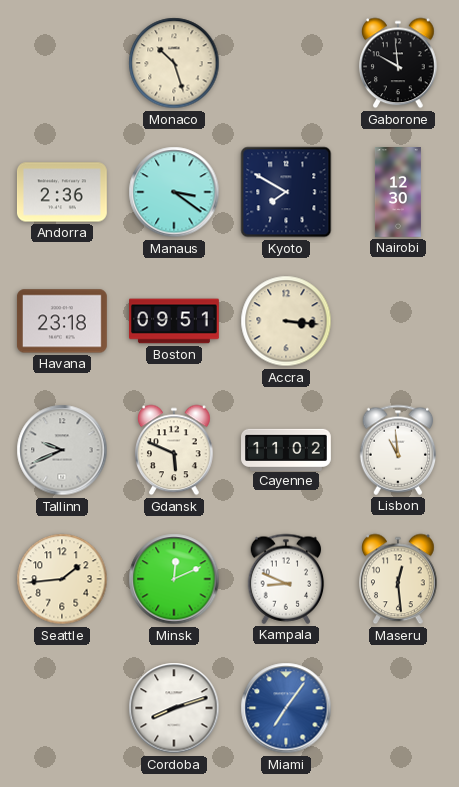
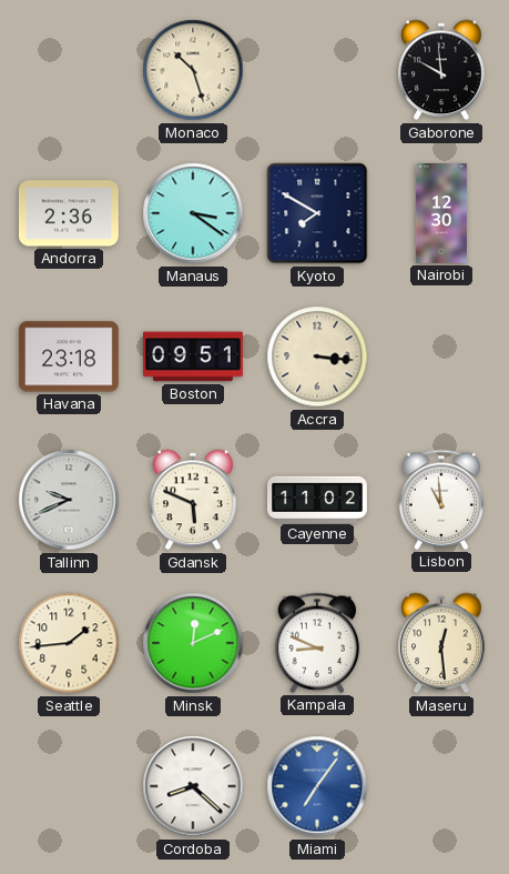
Cordoba: 8:12 -> 8:22
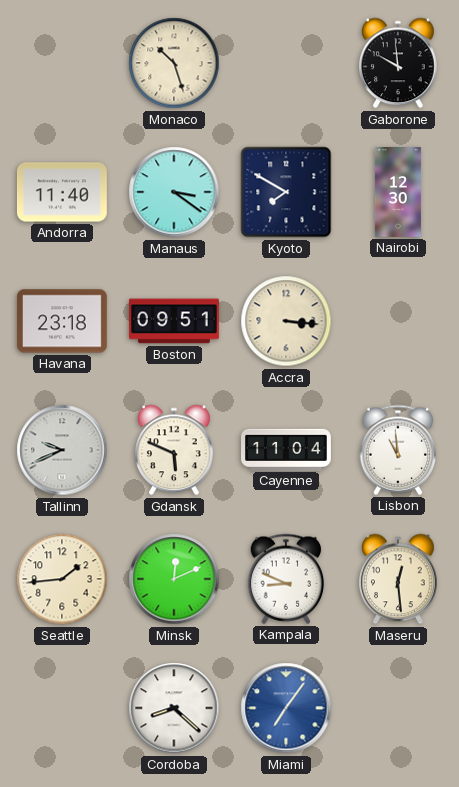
Andorra: 2:36 -> 11:40
Cayenne: 11:02 -> 11:04
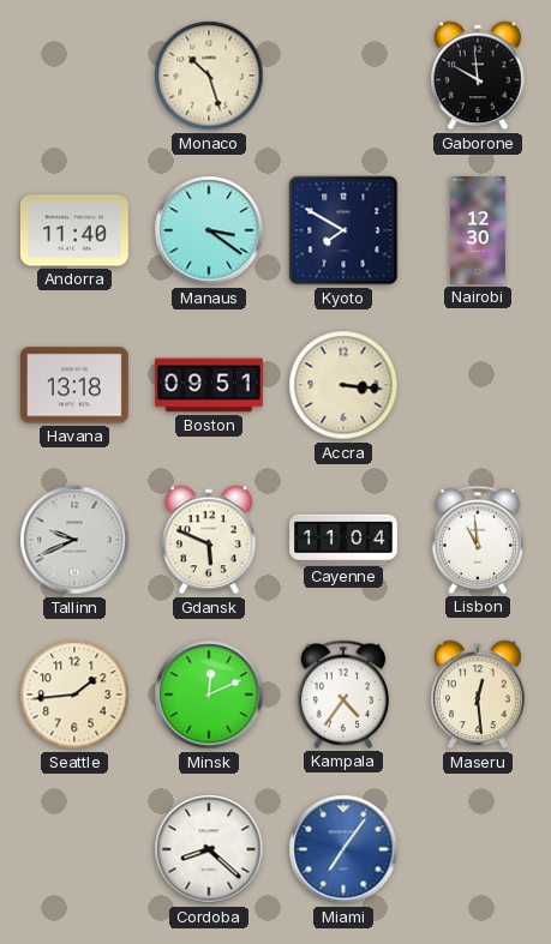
Havana: 23:18 -> 13:18
Kampala: 8:49 -> 4:36
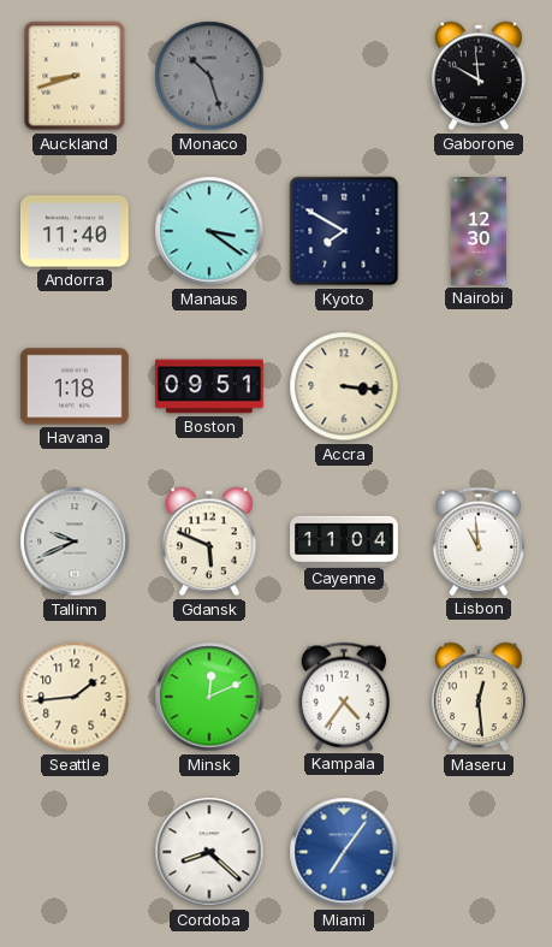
Auckland: none -> 8:42
Monaco dial: cream -> grey
Havana: 13:18 -> 1:18
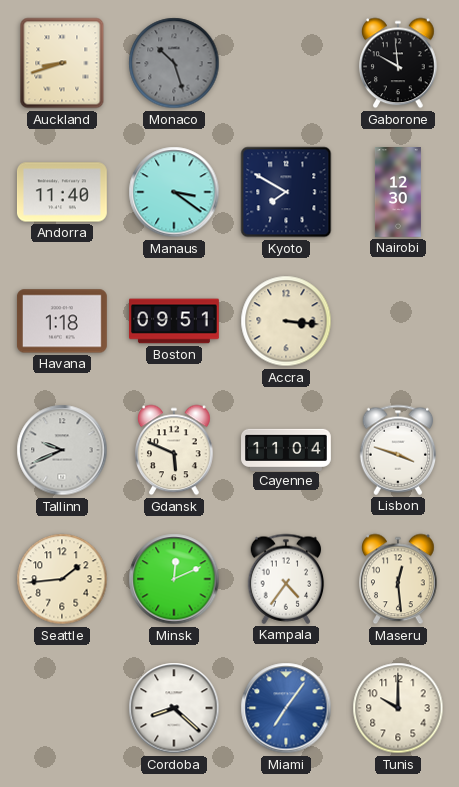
Lisbon: 10:59 -> 3:48
Tunis: none -> 10:00
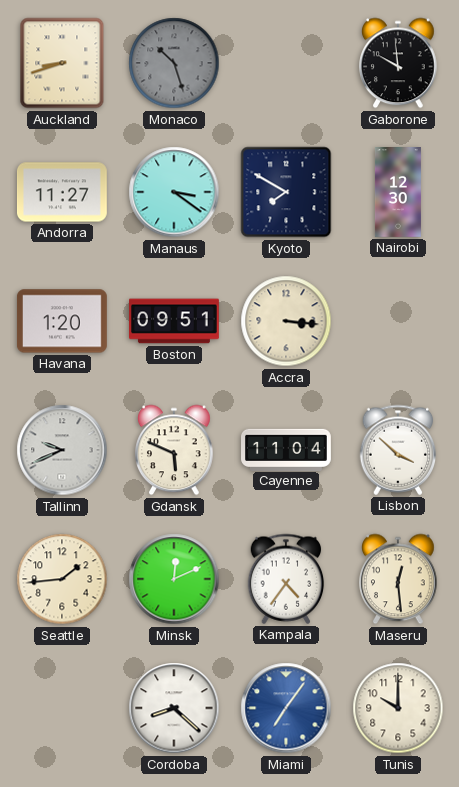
Andorra: 11:40 -> 11:27
Havana: 1:18 -> 1:20
Lisbon: 3:48 -> 3:52
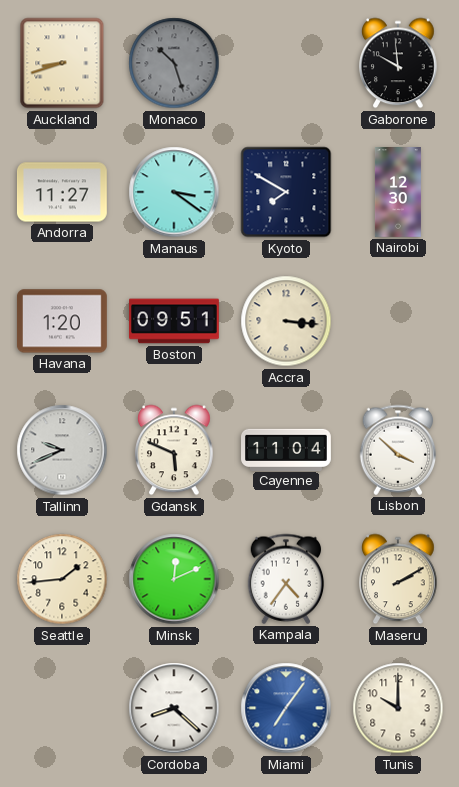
Maseru: 12:29 -> 2:10
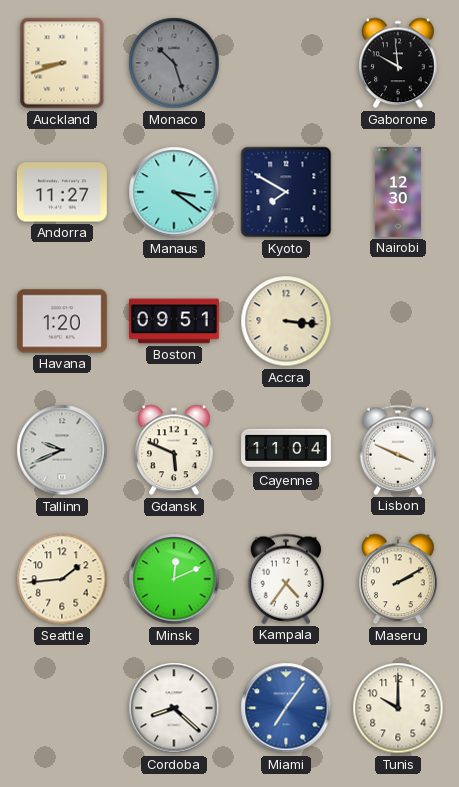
Lisbon: 3:52 -> 3:49
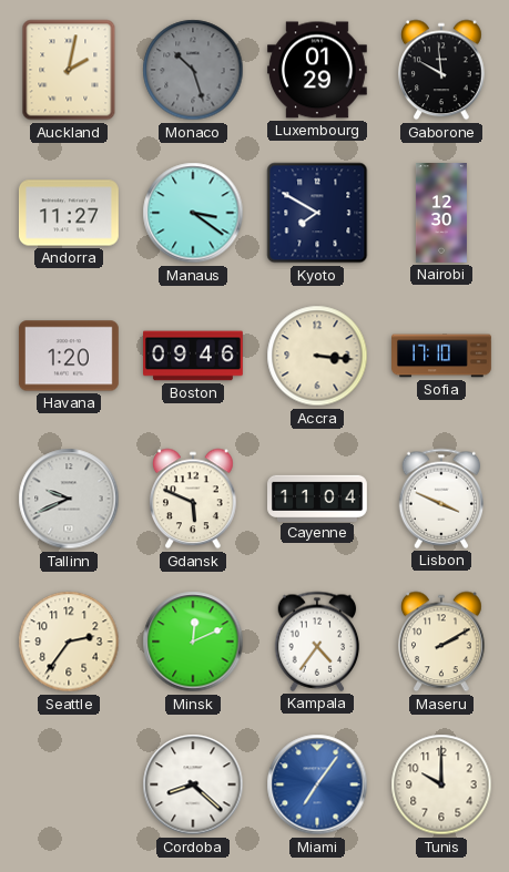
Auckland: 8:42 -> 2:02
Luxembourg: none -> 01:29
Boston: 09:51 -> 09:46
Sofia: none -> 17:10
Seattle: 1:44 -> 2:36
